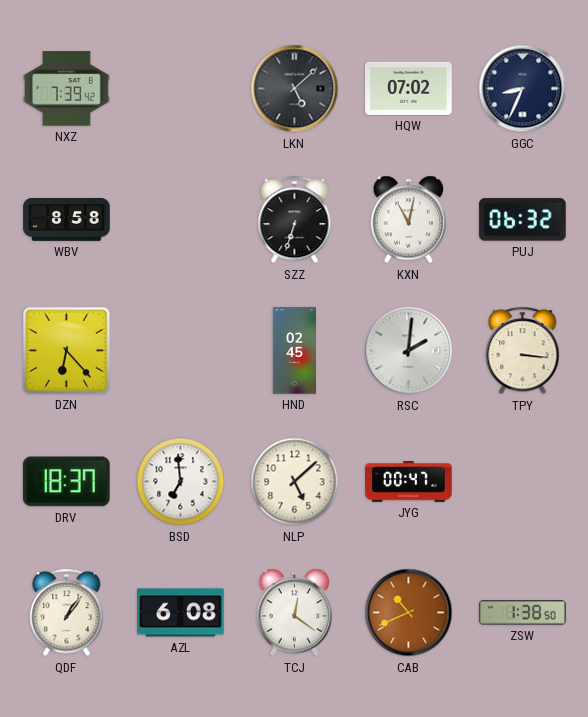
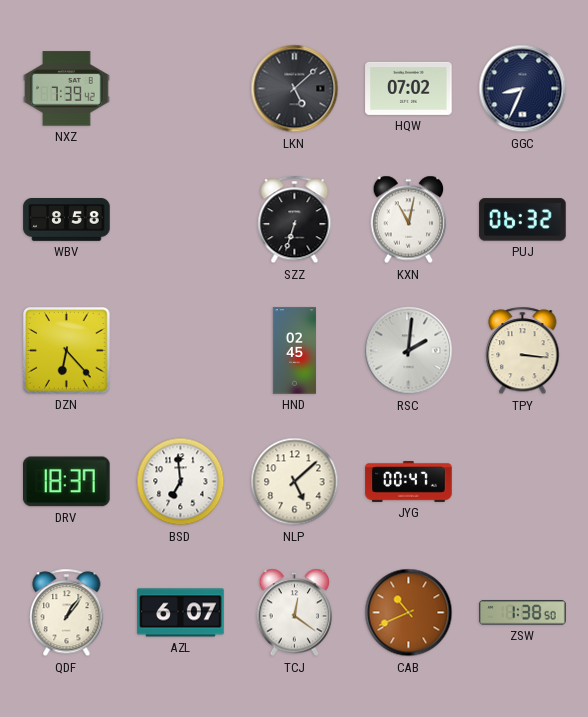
AZL: 6:08 -> 6:07
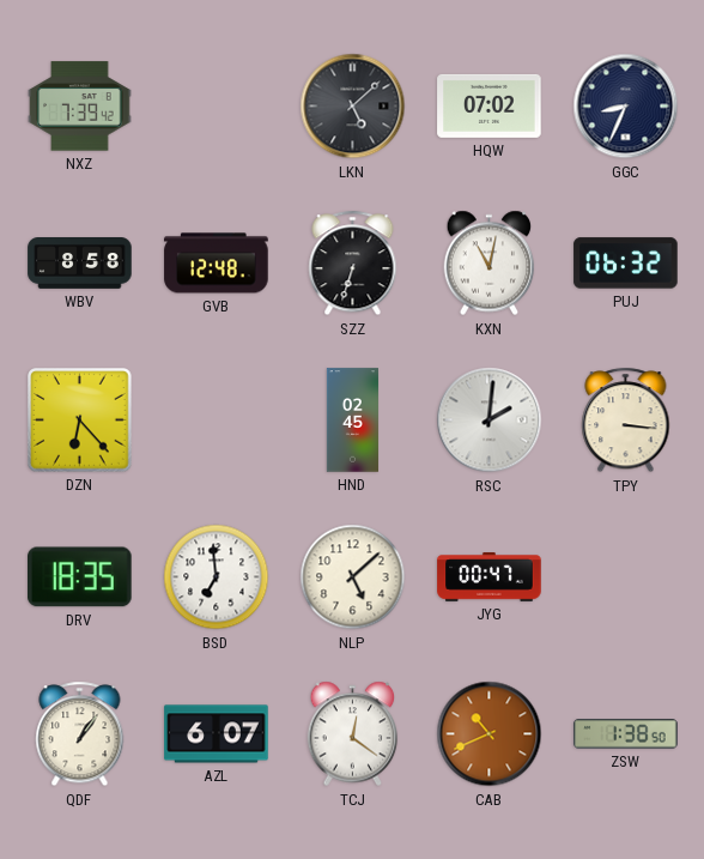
GVB: none -> 12:48
DRV: 18:37 -> 18:35
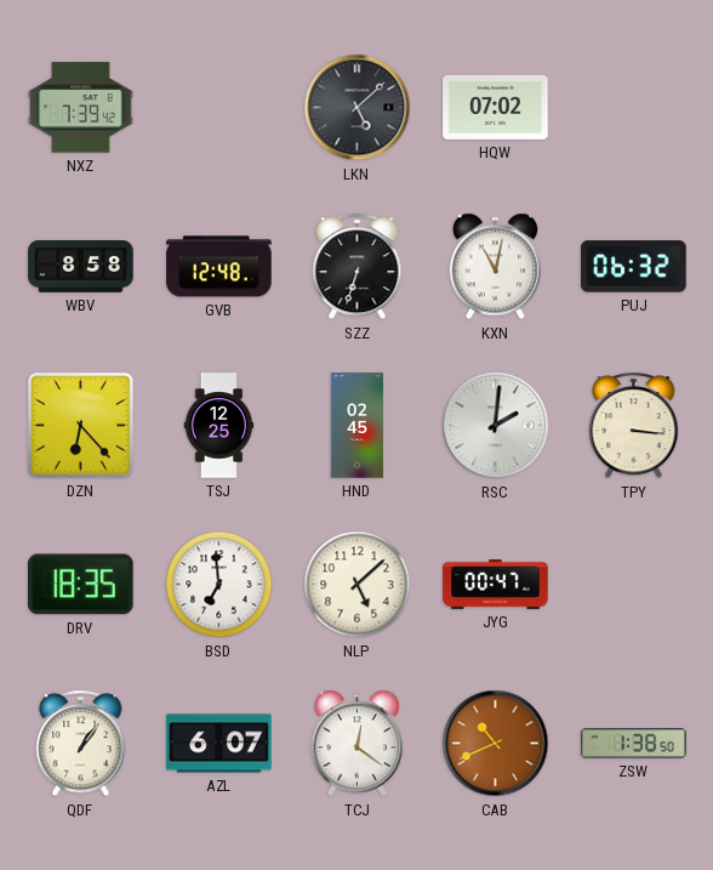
GGC: 8:34 -> none
TSJ: none -> 12:25
